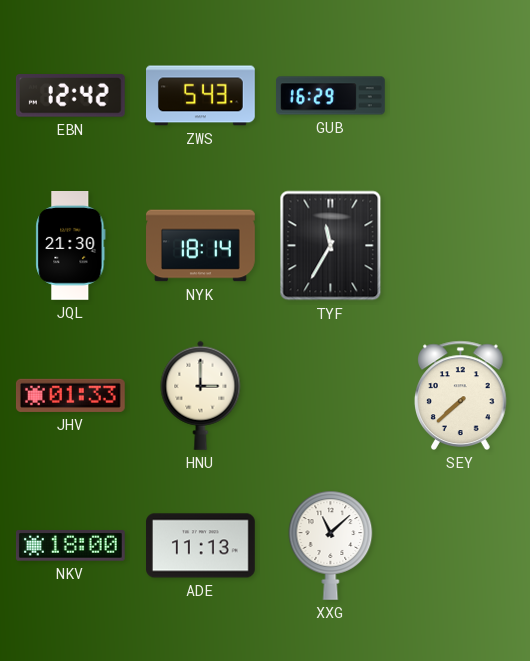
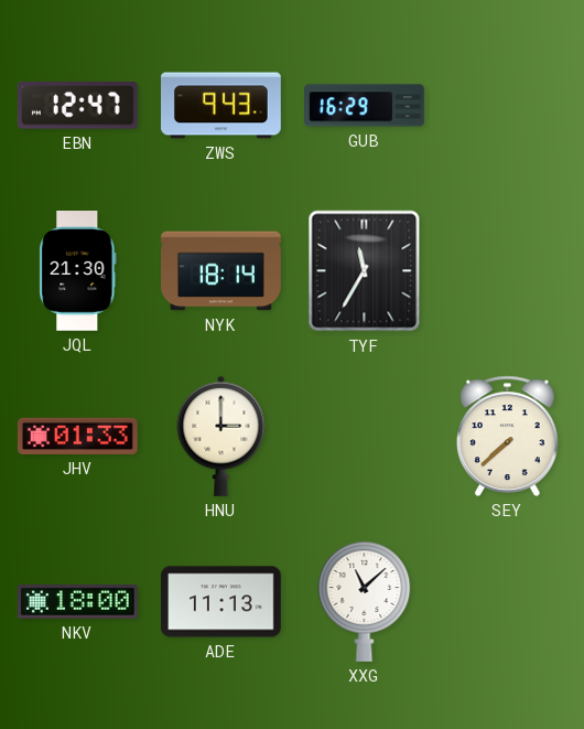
EBN: 12:42 -> 12:47
ZWS: 5:43 -> 9:43
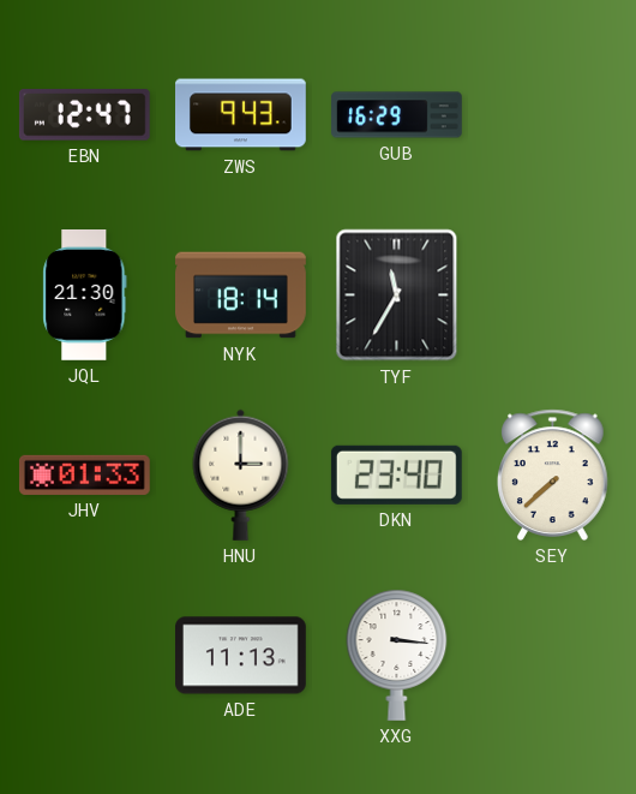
DKN: none -> 23:40
NKV: 18:00 -> none
XXG: 11:08 -> 3:16
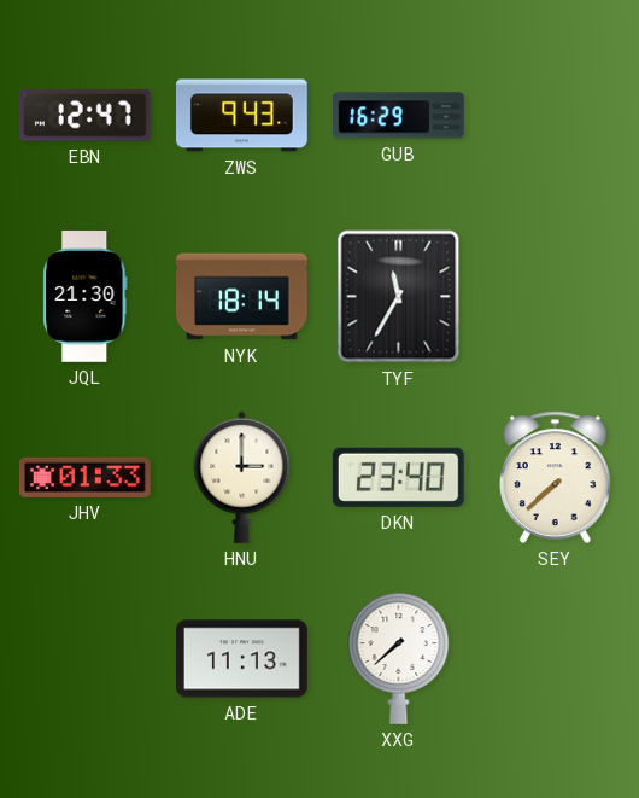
XXG: 3:16 -> 7:38
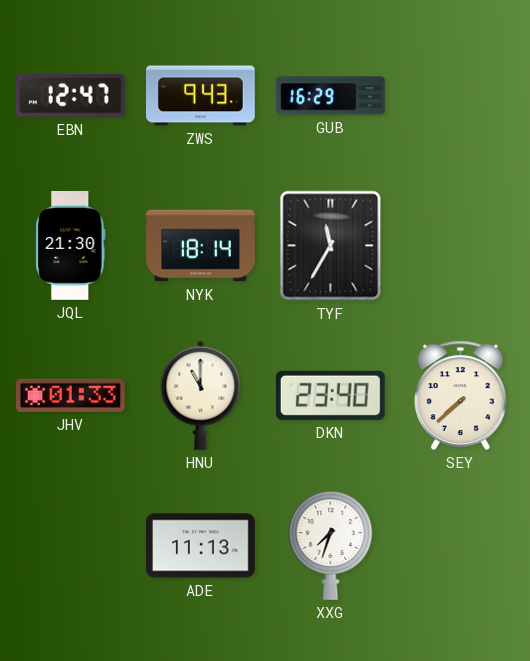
HNU: 3:00 -> 11:00
XXG: 7:38 -> 7:33
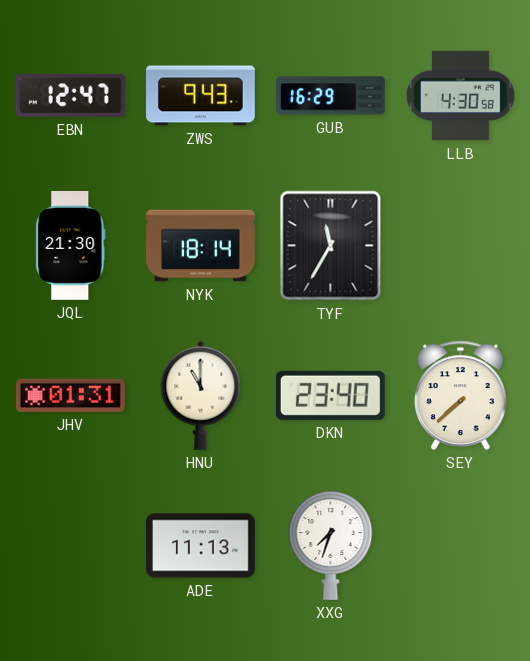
LLB: none -> 4:30
JHV: 01:33 -> 01:31
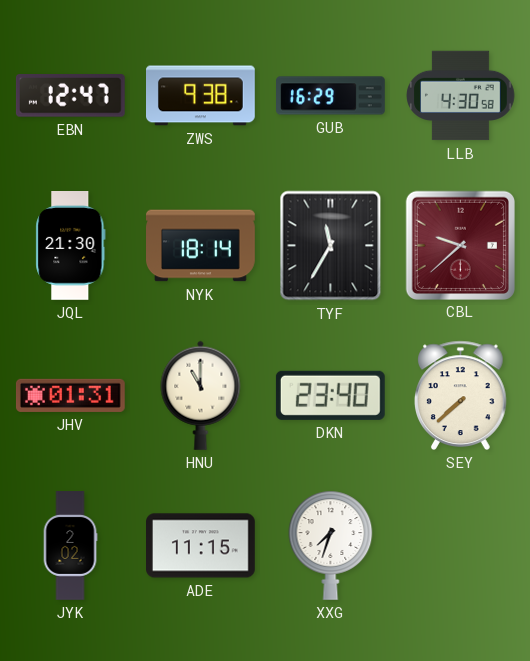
ZWS: 9:43 -> 9:38
CBL: none -> 9:38
JYK: none -> 2:02
ADE: 11:13 -> 11:15
